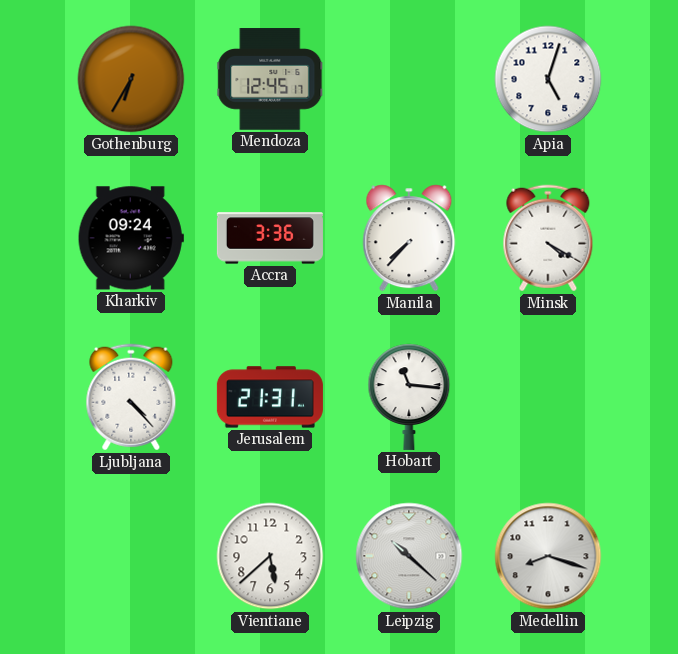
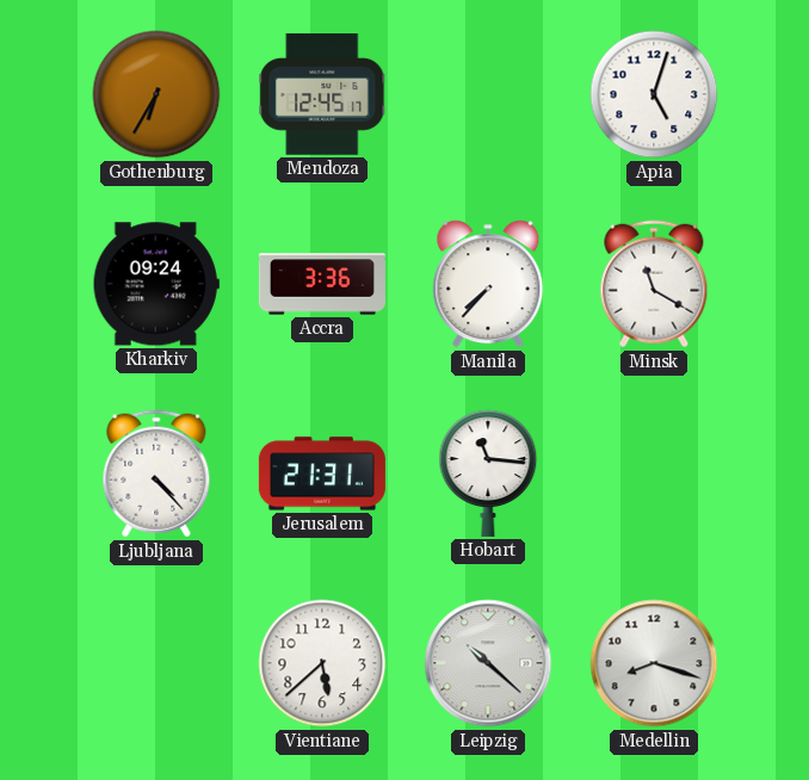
Minsk: 4:20 -> 11:20
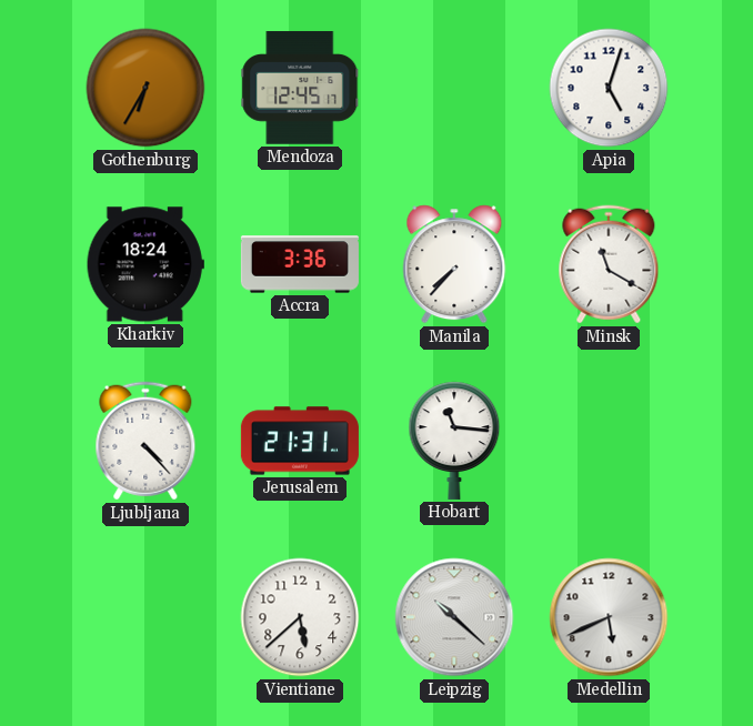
Kharkiv: 09:24 -> 18:24
Medellin: 8:18 -> 5:41
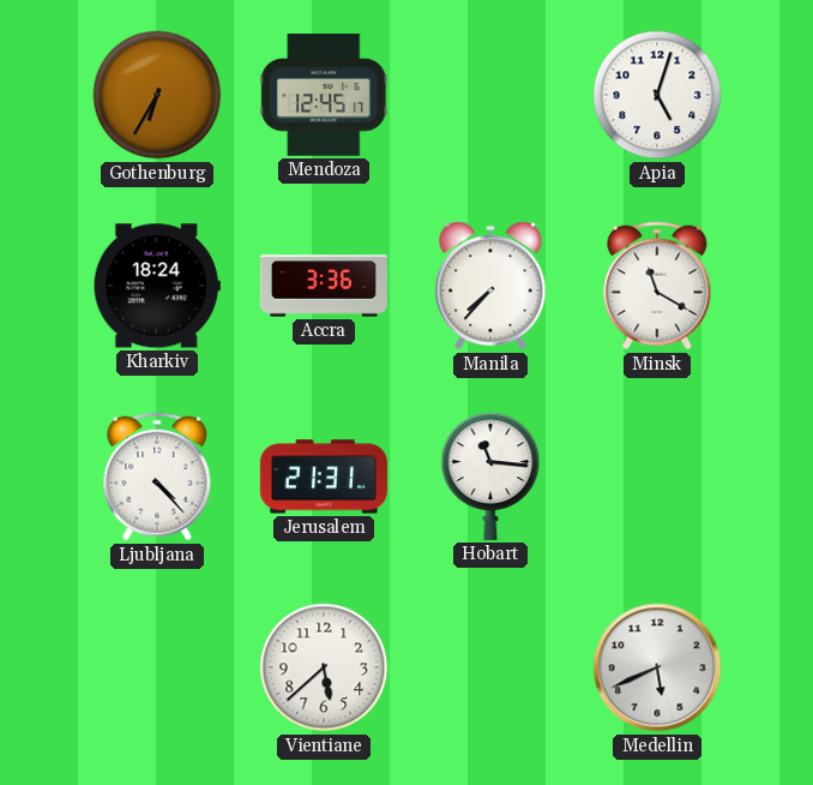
Leipzig: 10:22 -> none
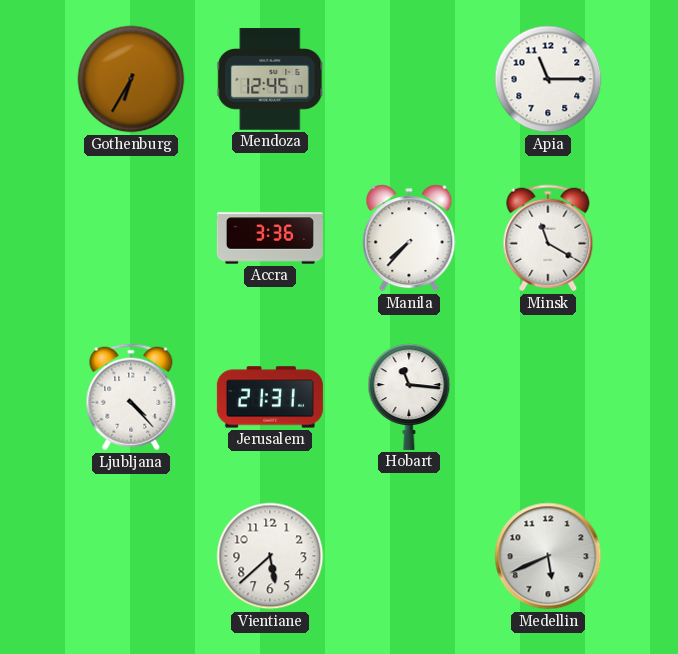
Apia: 5:03 -> 11:15
Kharkiv: 18:24 -> none
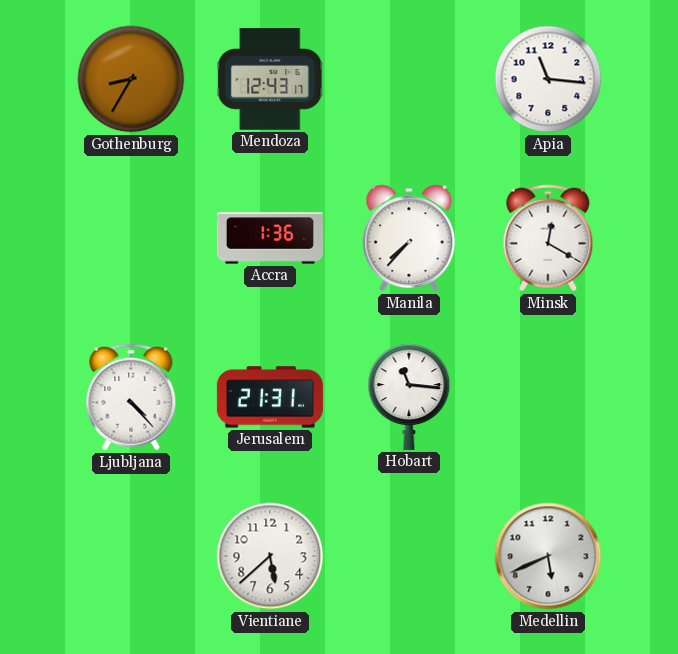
Gothenburg: 6:35 -> 8:35
Mendoza: 12:45 -> 12:43
Apia: 11:15 -> 11:16
Accra: 3:36 -> 1:36
Minsk: 11:20 -> 12:20
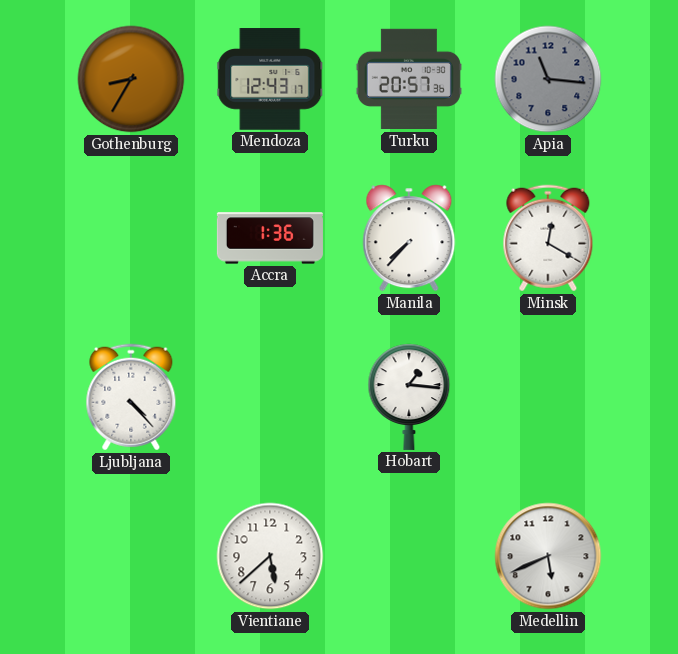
Turku: none -> 20:57
Apia dial: white -> grey
Jerusalem: 21:31 -> none
Hobart: 11:16 -> 1:16
